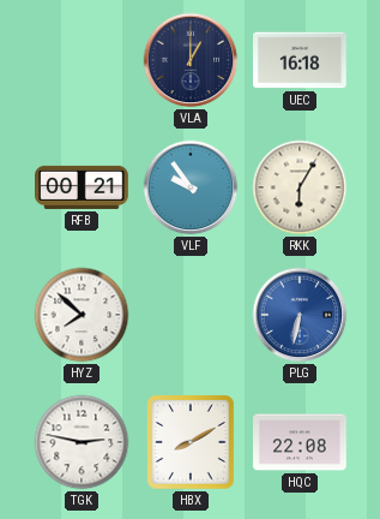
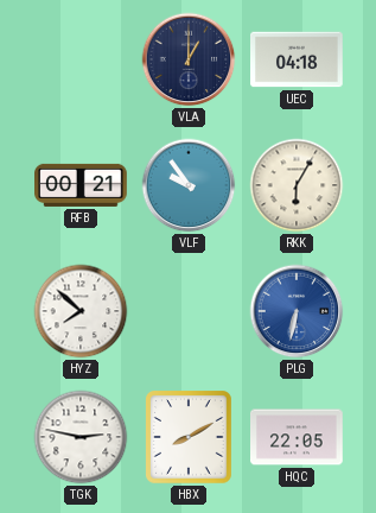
UEC: 16:18 -> 04:18
HQC: 22:08 -> 22:05
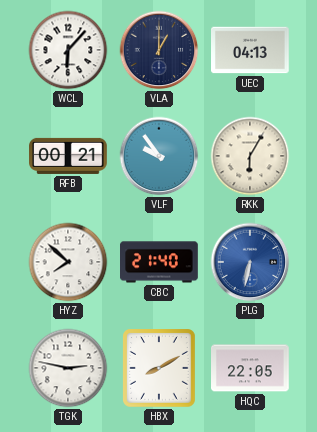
WCL: none -> 6:07
UEC: 04:18 -> 04:13
CBC: none -> 21:40
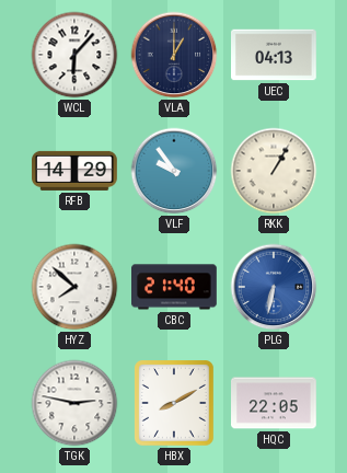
RFB: 00:21 -> 14:29
RKK: 6:05 -> 1:05
